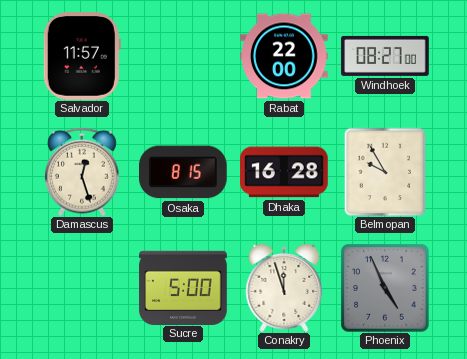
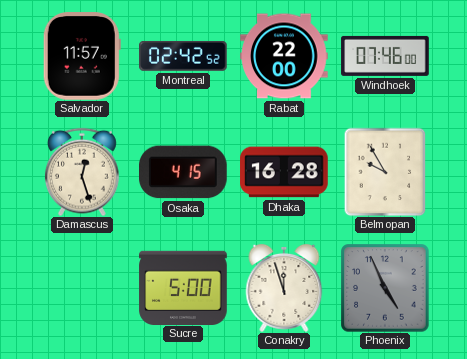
Montreal: none -> 02:42
Windhoek: 08:27 -> 07:46
Osaka: 8:15 -> 4:15
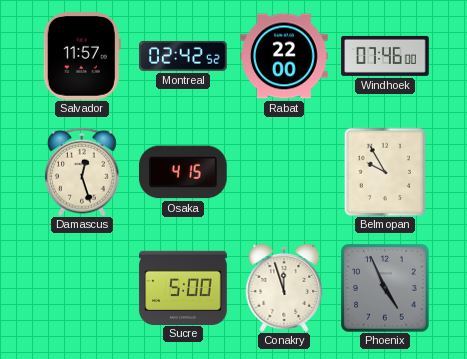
Dhaka: 16:28 -> none
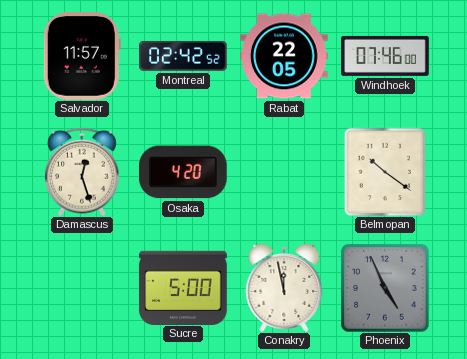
Rabat: 22:00 -> 22:05
Osaka: 4:15 -> 4:20
Belmopan: 9:55 -> 10:21
Conakry: 11:57 -> 11:58
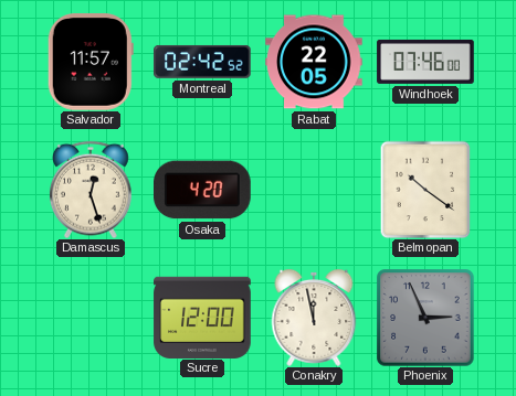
Sucre: 5:00 -> 12:00
Phoenix: 4:56 -> 2:56
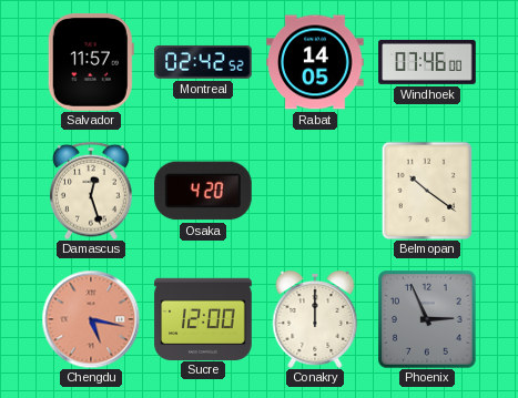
Rabat: 22:05 -> 14:05
Chengdu: none -> 5:17
Conakry: 11:58 -> 12:00
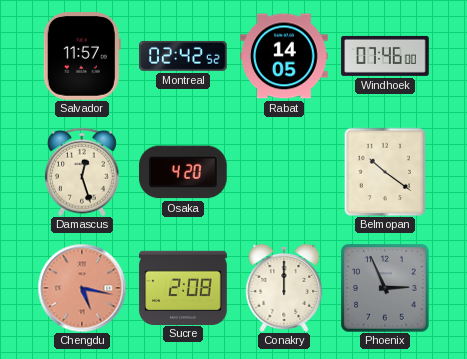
Sucre: 12:00 -> 2:08
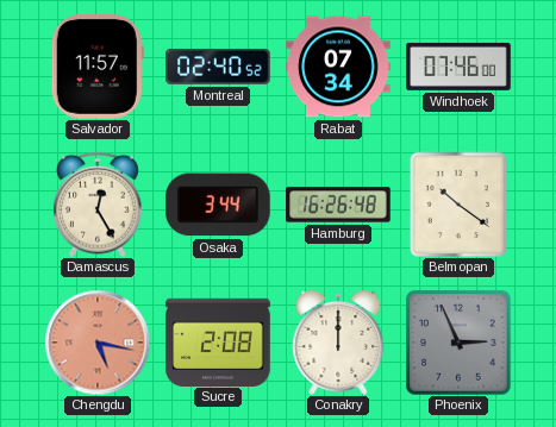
Montreal: 02:42 -> 02:40
Rabat: 14:05 -> 07:34
Damascus: 12:27 -> 12:25
Osaka: 4:20 -> 3:44
Hamburg: none -> 16:26
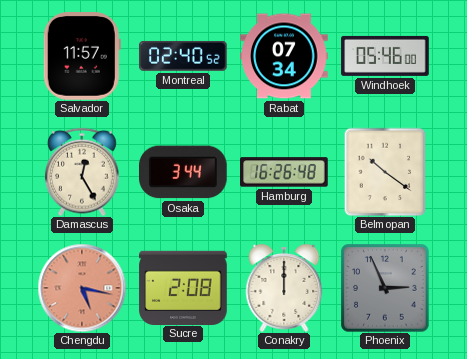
Windhoek: 07:46 -> 05:46
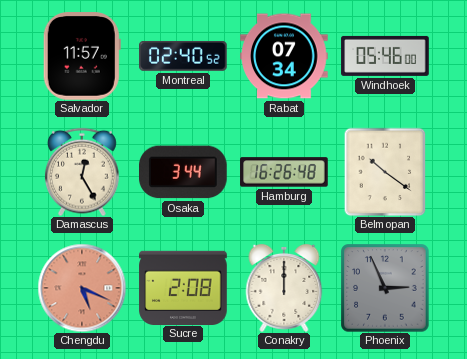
Chengdu: 5:17 -> 5:19
